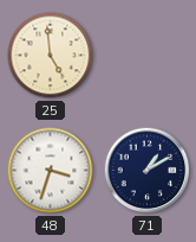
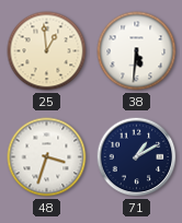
25: 4:59 -> 12:59
38: none -> 5:31
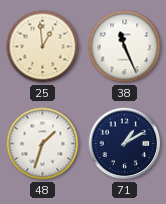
38: 5:31 -> 11:26
48: 3:33 -> 1:33
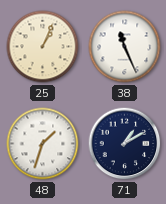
25: 12:59 -> 1:04
